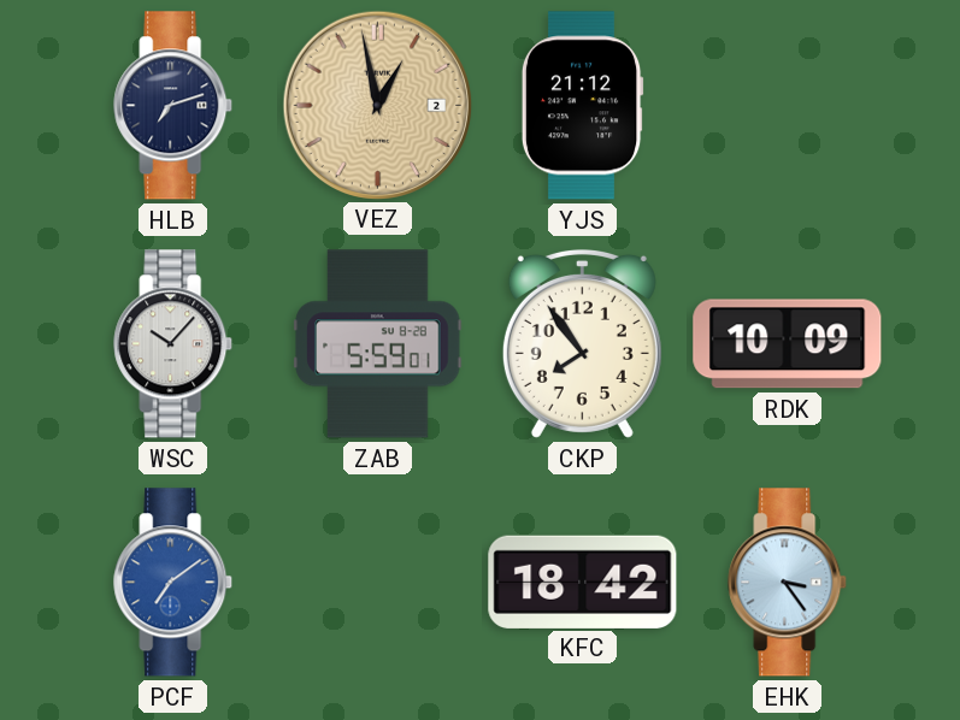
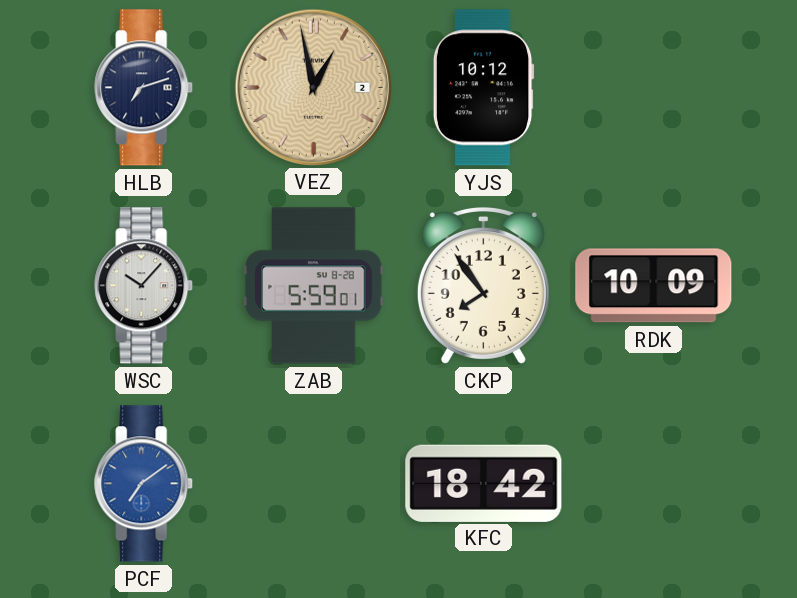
YJS: 21:12 -> 10:12
EHK: 3:24 -> none
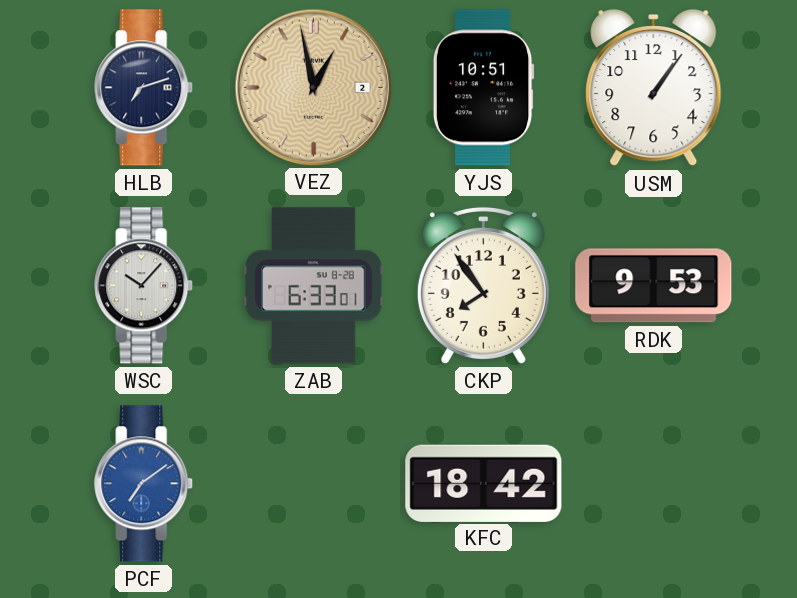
YJS: 10:12 -> 10:51
USM: none -> 1:06
ZAB: 5:59 -> 6:33
RDK: 10:09 -> 9:53
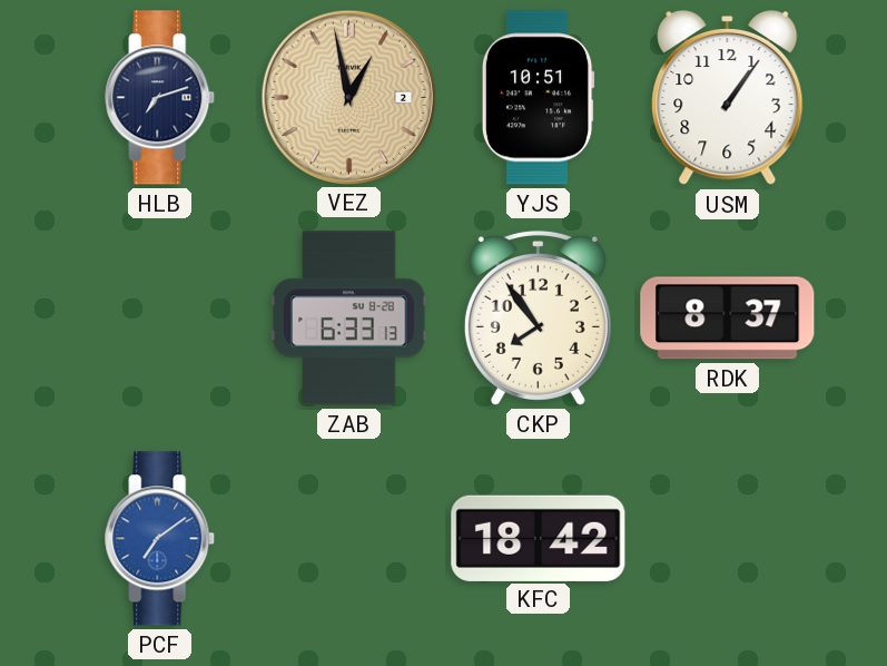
WSC: 10:07 -> none
ZAB: 6:33:01 -> 6:33:13
RDK: 9:53 -> 8:37
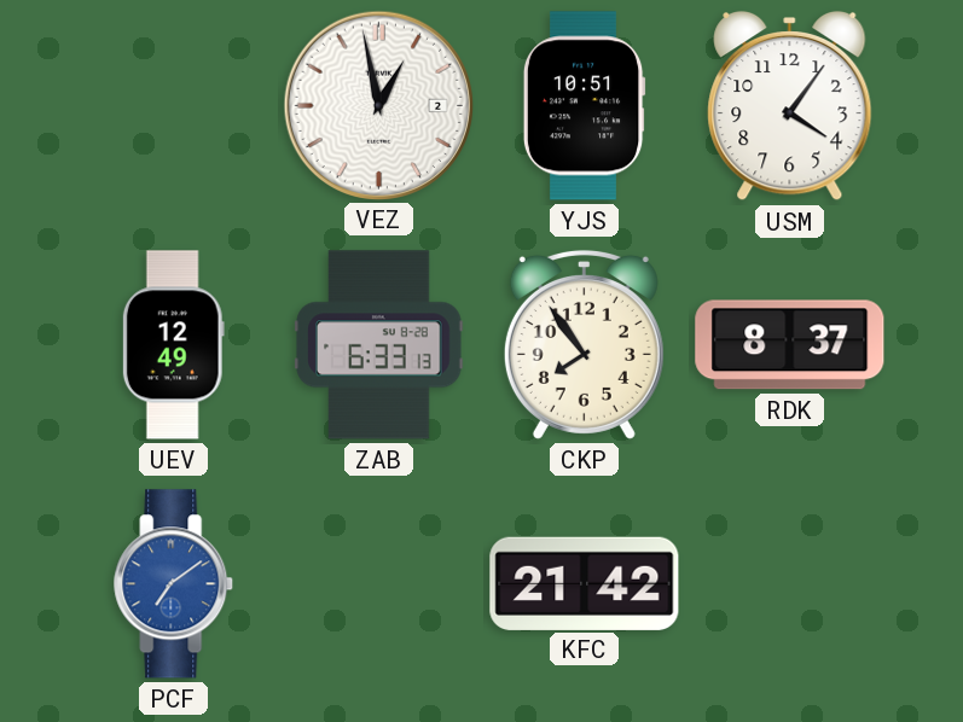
HLB: 7:12 -> none
VEZ dial: champagne -> white
USM: 1:06 -> 4:06
UEV: none -> 12:49
KFC: 18:42 -> 21:42
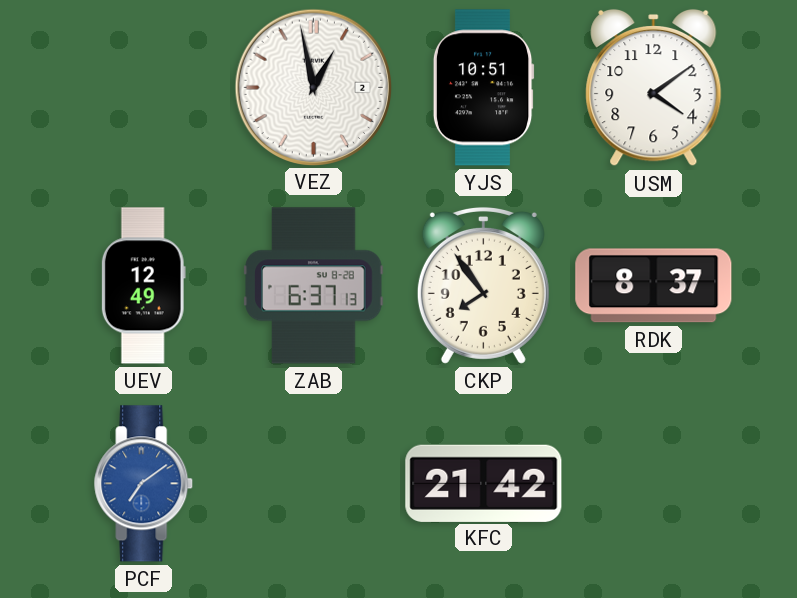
USM: 4:06 -> 4:09
ZAB: 6:33 -> 6:37
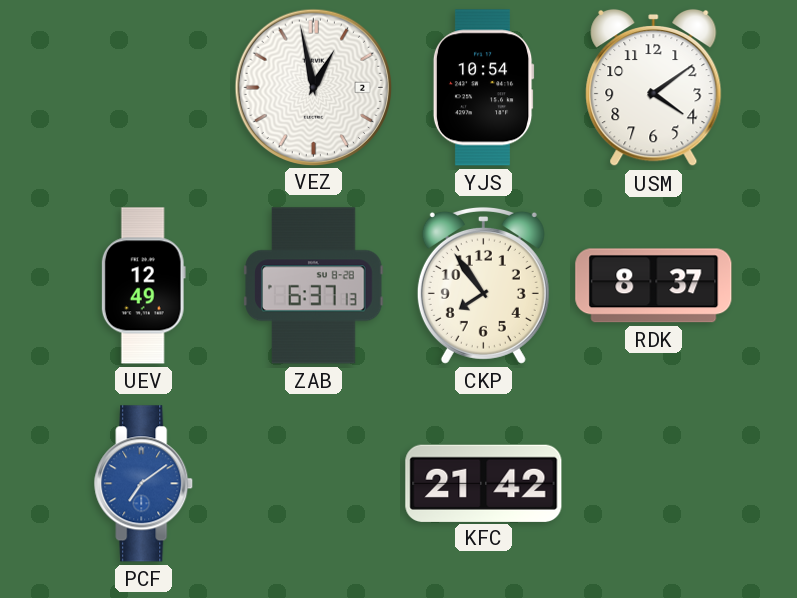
YJS: 10:51 -> 10:54
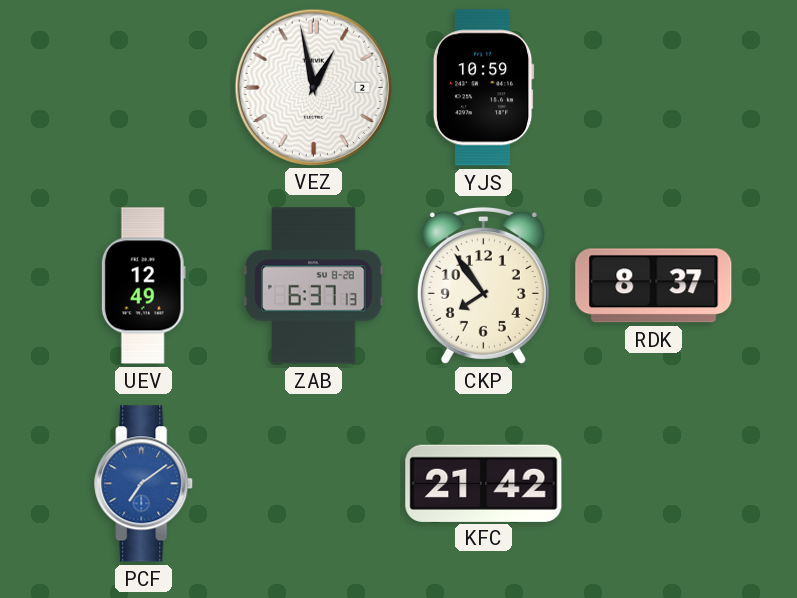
YJS: 10:54 -> 10:59
USM: 4:09 -> none
